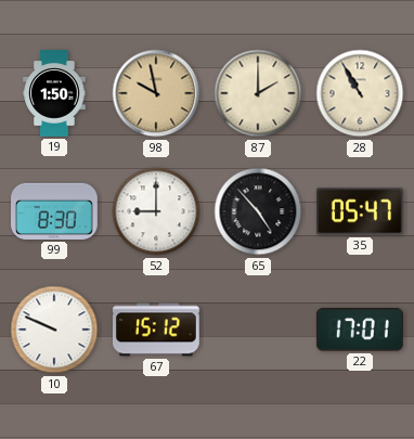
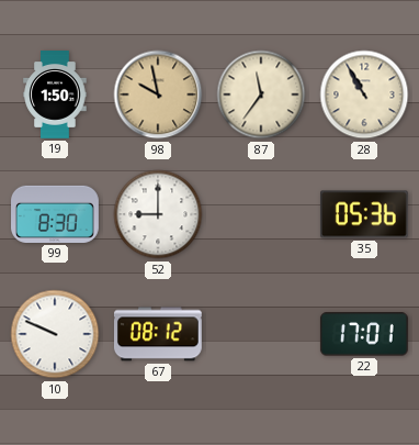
87: 2:00 -> 11:36
65: 4:53 -> none
35: 05:47 -> 05:36
67: 15:12 -> 08:12
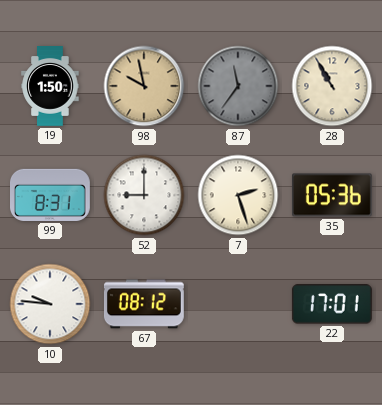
87 dial: cream -> grey
99: 8:30 -> 8:31
7: none -> 2:27
10: 9:49 -> 9:46
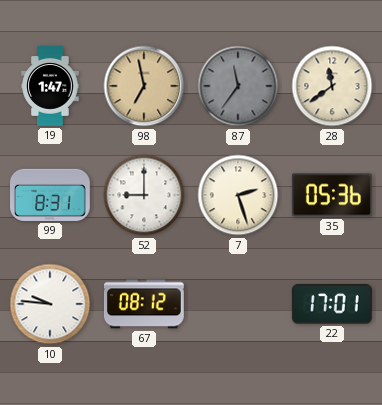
19: 1:50 -> 1:47
98: 9:58 -> 6:58
28: 10:55 -> 11:39
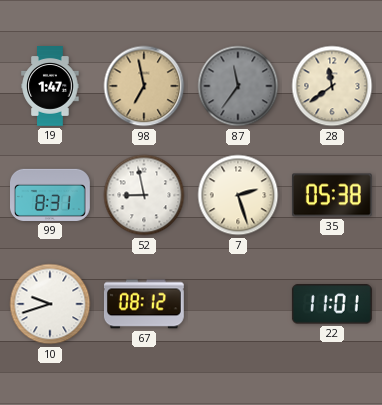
52: 9:00 -> 8:58
35: 05:36 -> 05:38
10: 9:46 -> 9:42
22: 17:01 -> 11:01
